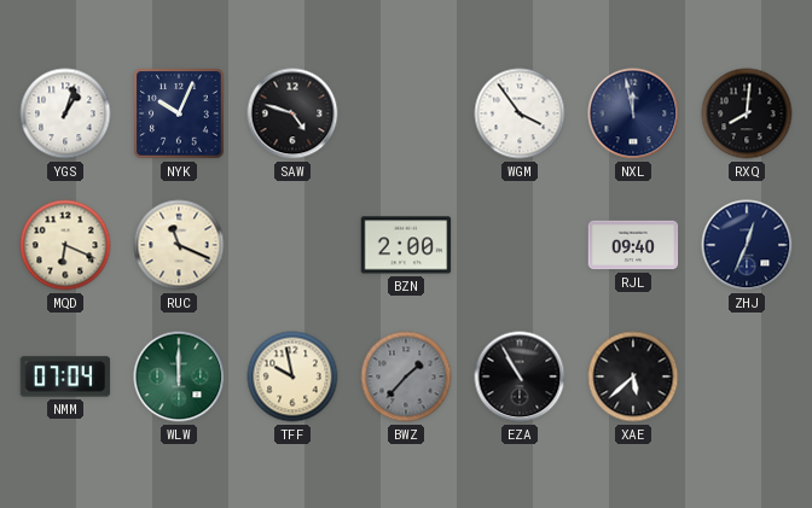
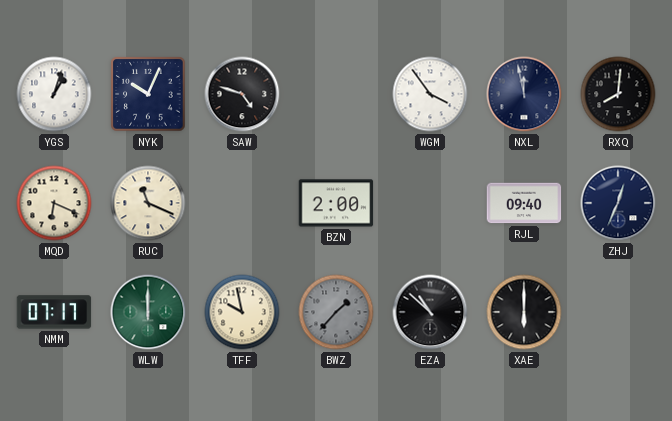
NMM: 07:04 -> 07:17
EZA: 10:55 -> 10:52
XAE: 5:38 -> 6:00
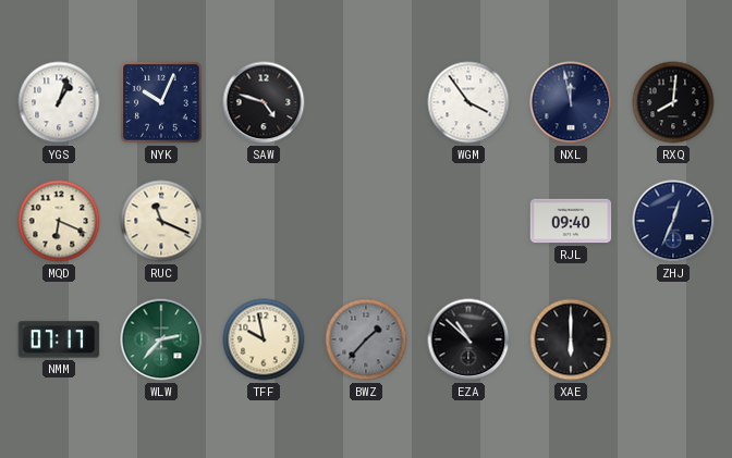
BZN: 2:00 -> none
WLW: 12:00 -> 2:37
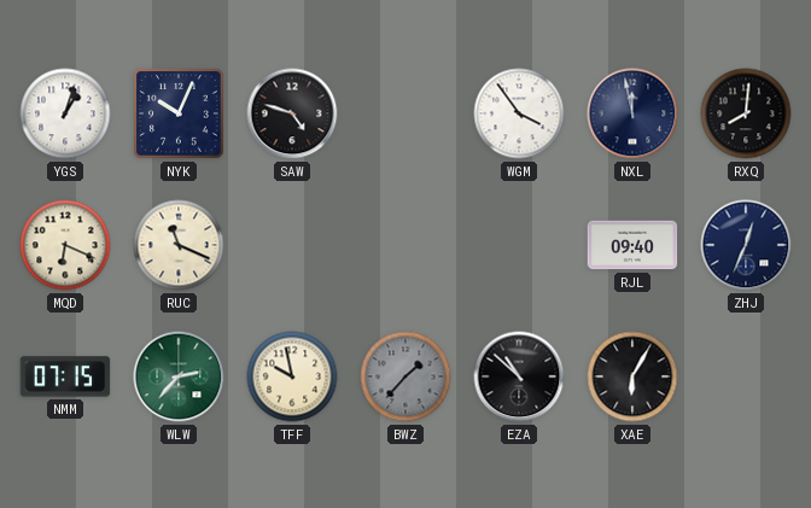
NMM: 07:17 -> 07:15
XAE: 6:00 -> 6:05
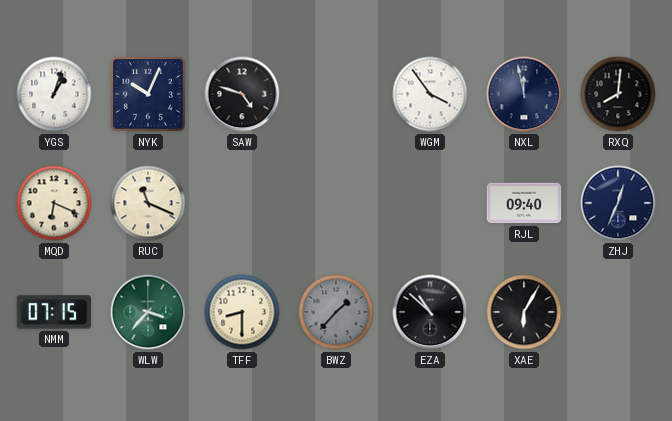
WLW: 2:37 -> 3:37
TFF: 9:58 -> 8:30
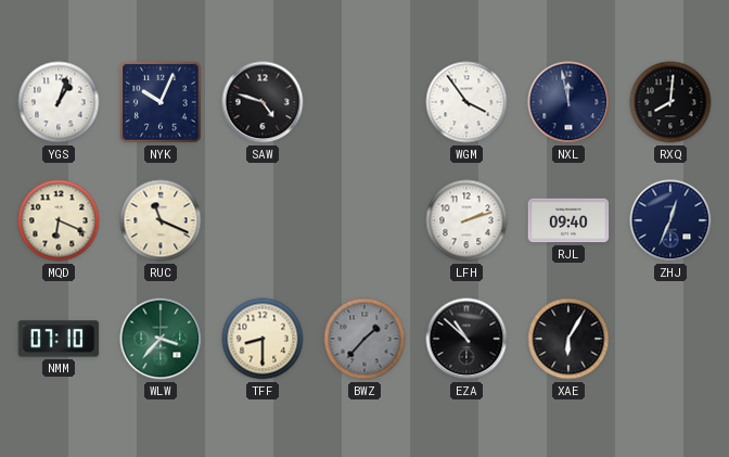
LFH: none -> 2:12
NMM: 07:15 -> 07:10
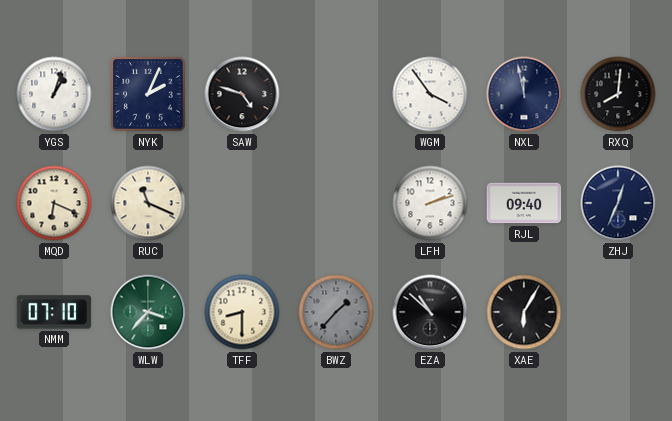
NYK: 10:04 -> 2:04
